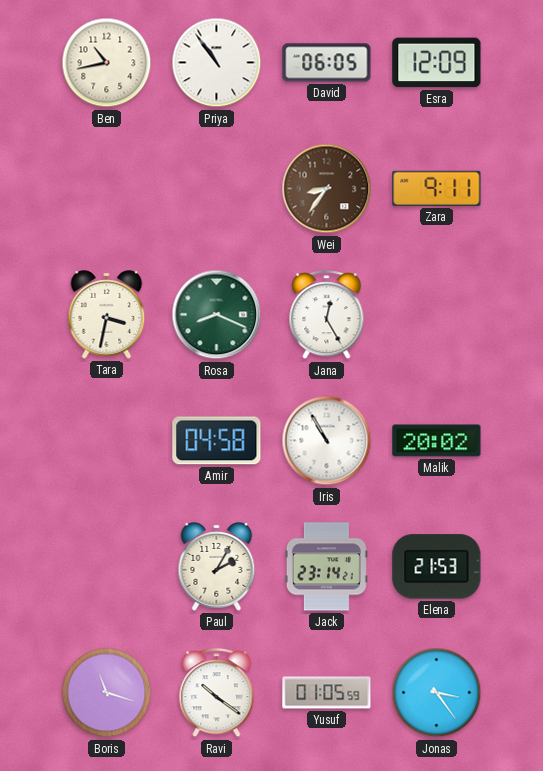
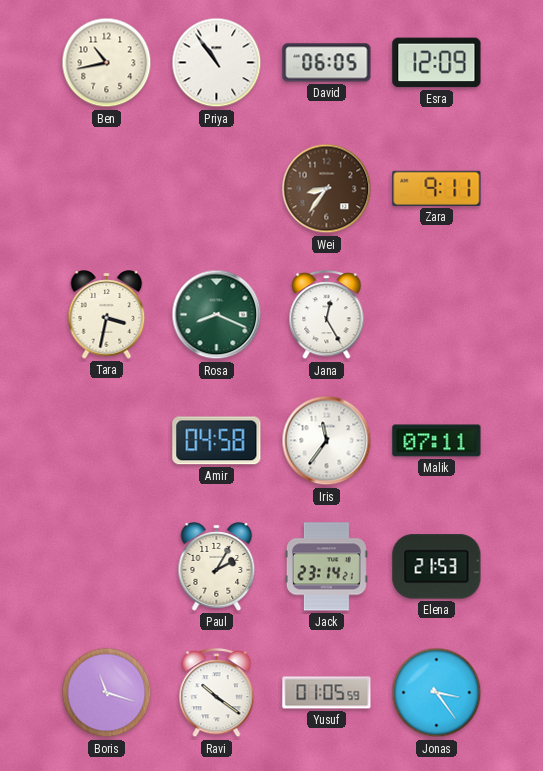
Iris: 10:55 -> 11:36
Malik: 20:02 -> 07:11
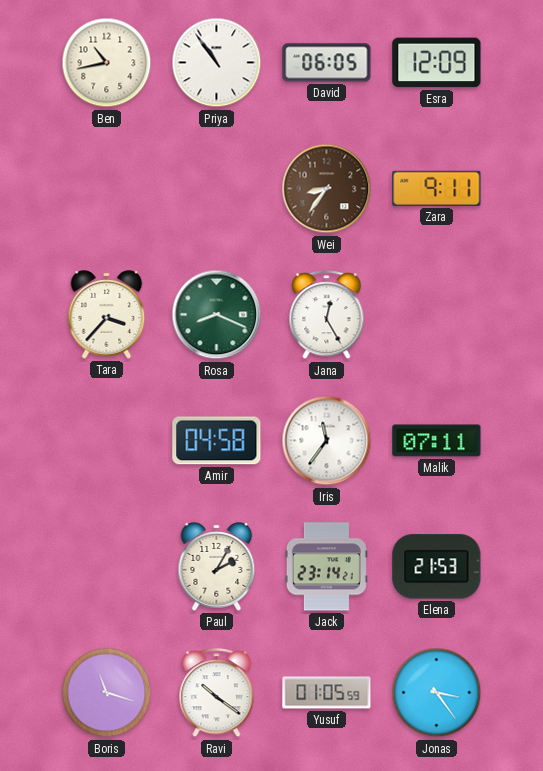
Tara: 3:32 -> 3:37
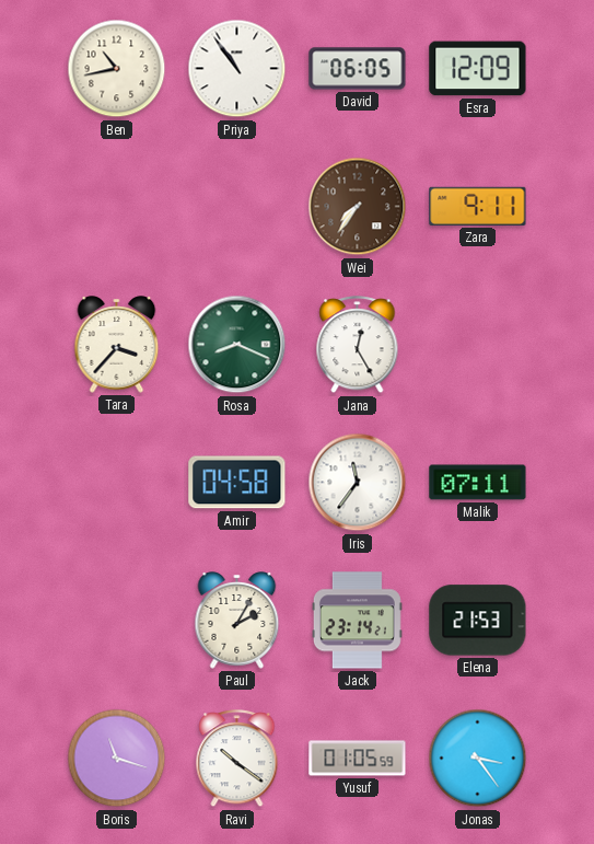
Wei: 8:36 -> 7:36
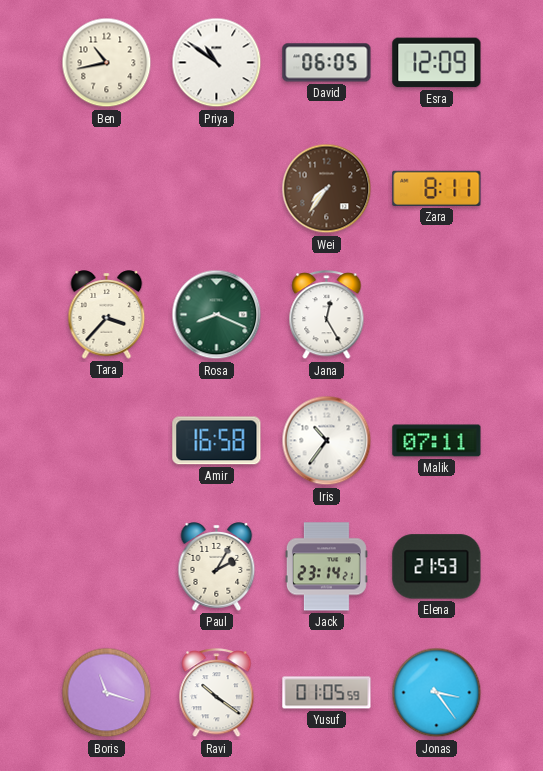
Priya: 10:54 -> 10:51
Zara: 9:11 -> 8:11
Amir: 04:58 -> 16:58
Iris: 11:36 -> 10:36
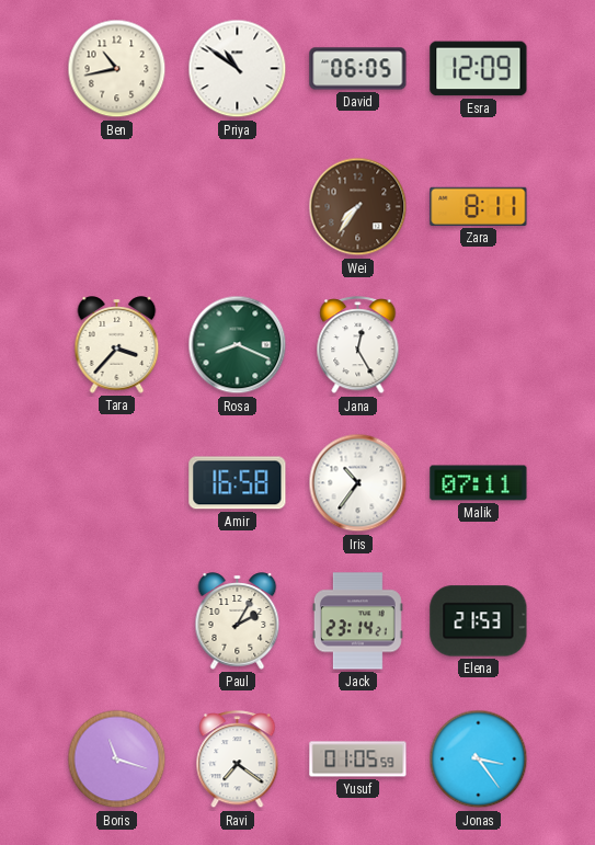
Ravi: 10:21 -> 7:21
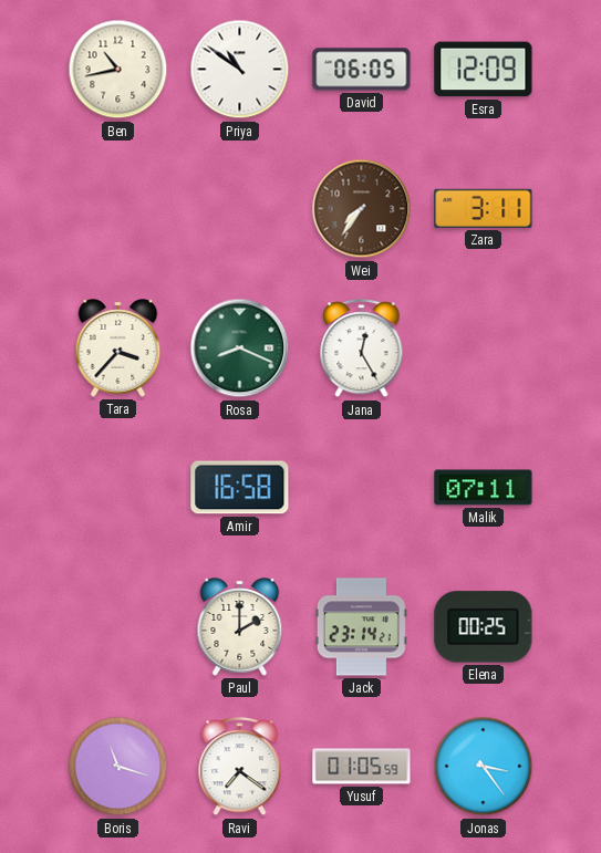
Zara: 8:11 -> 3:11
Iris: 10:36 -> none
Paul: 2:05 -> 2:00
Elena: 21:53 -> 00:25
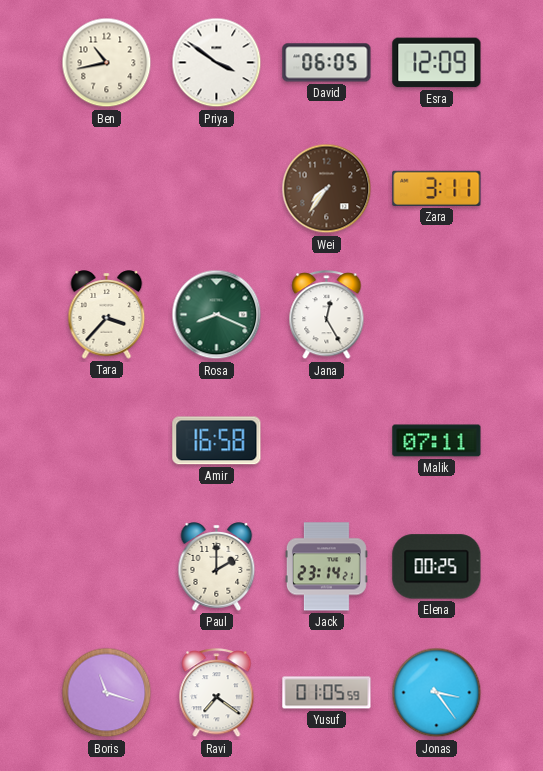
Priya: 10:51 -> 3:51
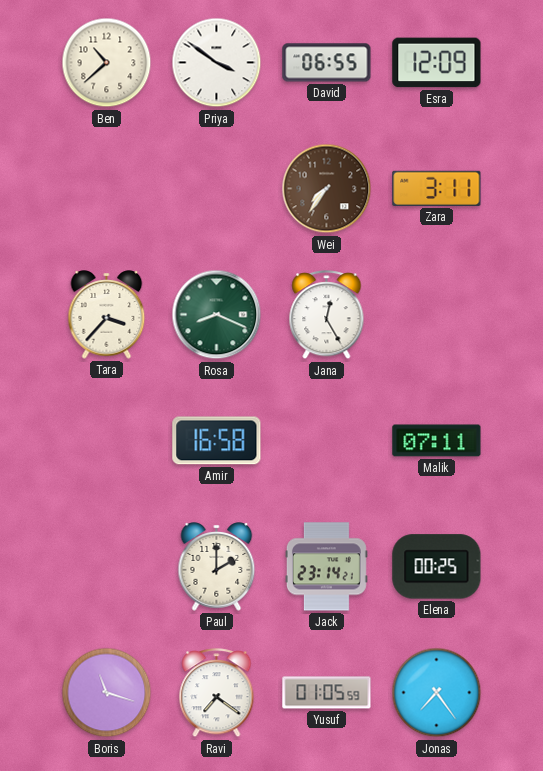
Ben: 10:43 -> 10:38
David: 06:05 -> 06:55
Jonas: 3:24 -> 7:24
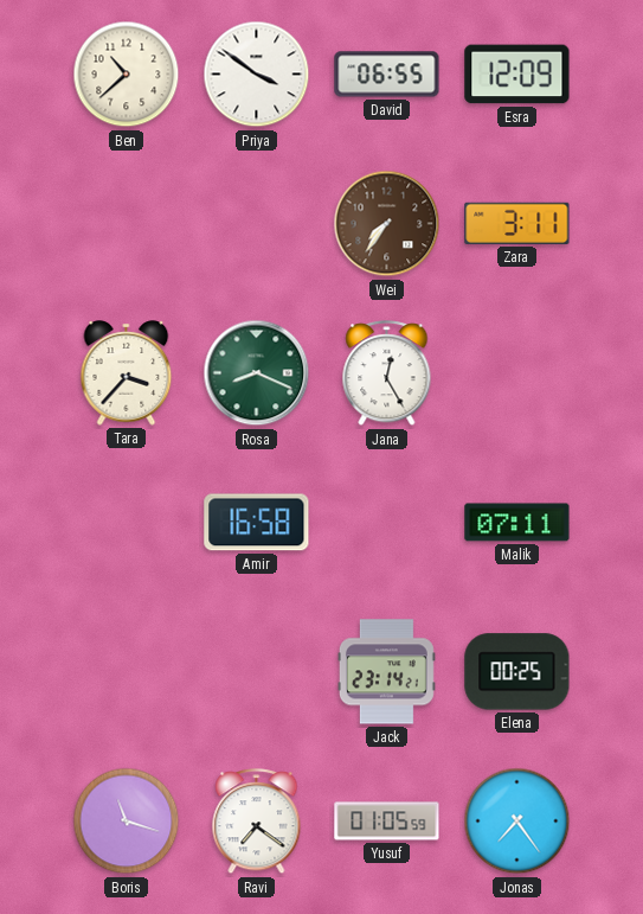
Paul: 2:00 -> none
